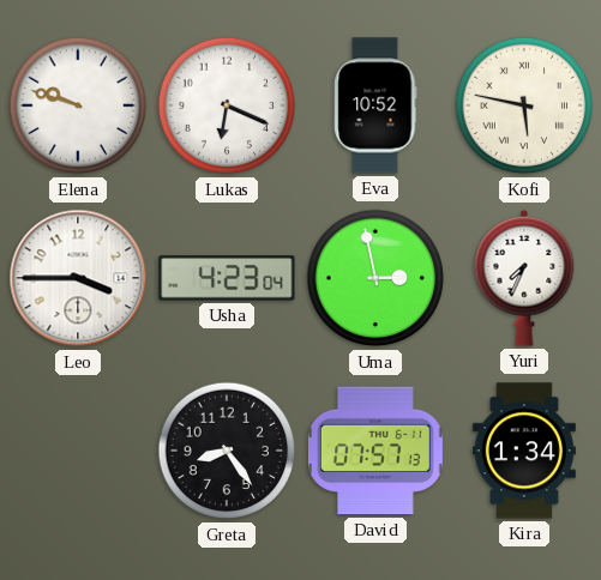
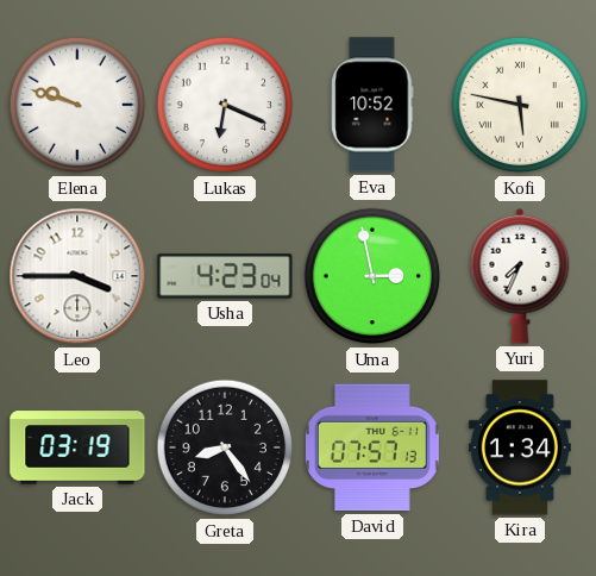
Jack: none -> 03:19
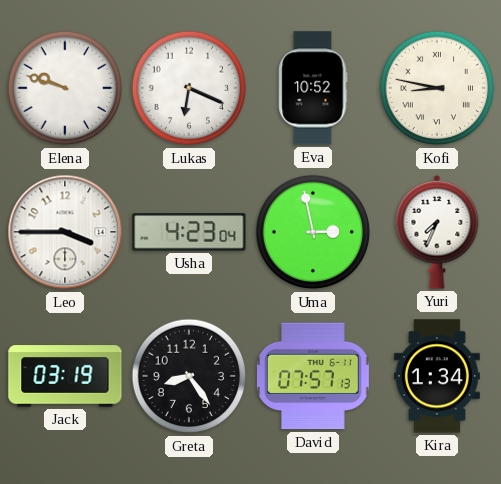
Kofi: 5:47 -> 8:47
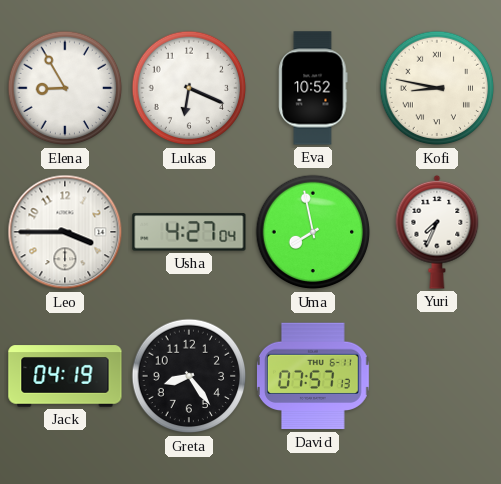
Elena: 9:48 -> 8:55
Usha: 4:23 -> 4:27
Uma: 2:58 -> 7:58
Jack: 03:19 -> 04:19
Kira: 1:34 -> none
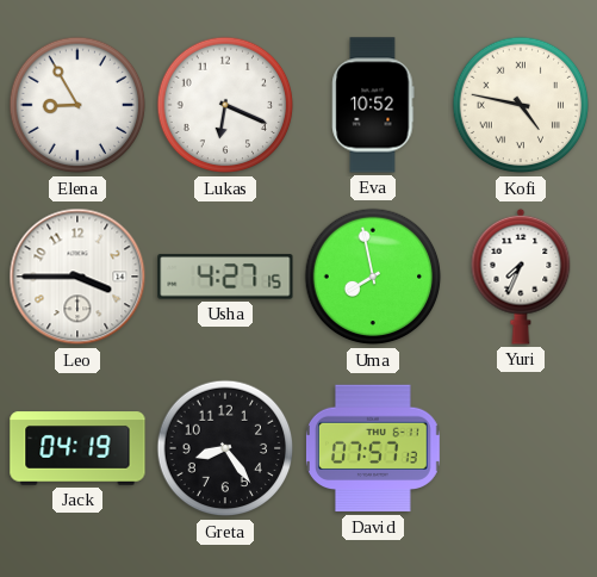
Kofi: 8:47 -> 4:47
Usha: 4:27:04 -> 4:27:15
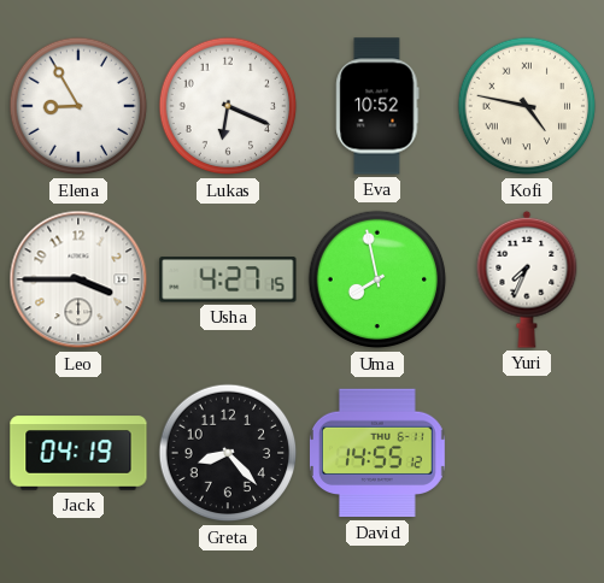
Greta: 8:24 -> 8:23
David: 07:57 -> 14:55
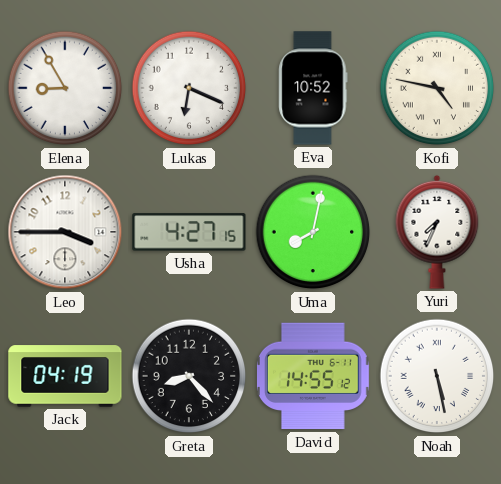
Uma: 7:58 -> 8:02
Noah: none -> 5:28
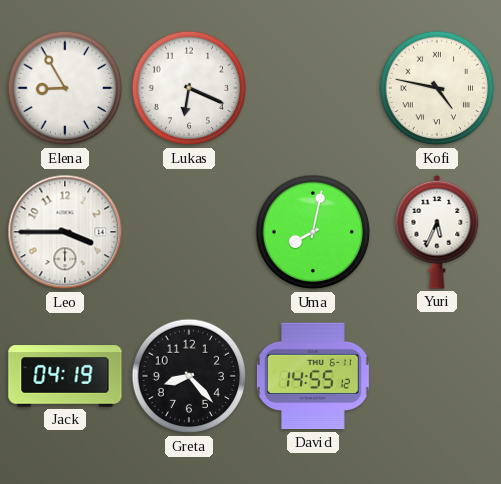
Eva: 10:52 -> none
Usha: 4:27 -> none
Yuri: 7:34 -> 5:34
Noah: 5:28 -> none
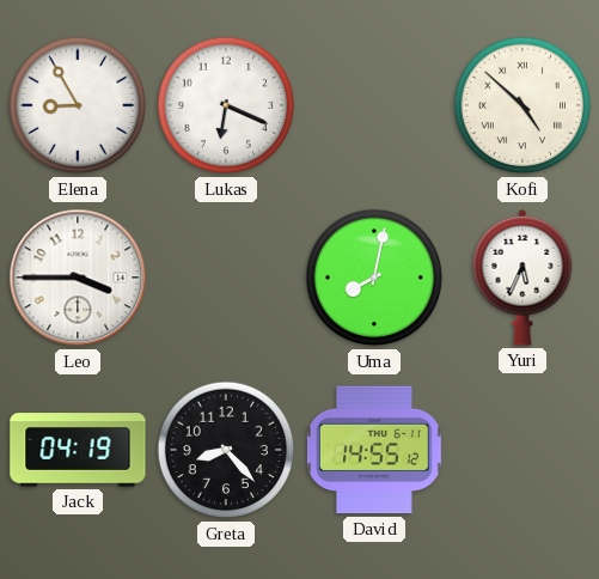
Kofi: 4:47 -> 4:52
